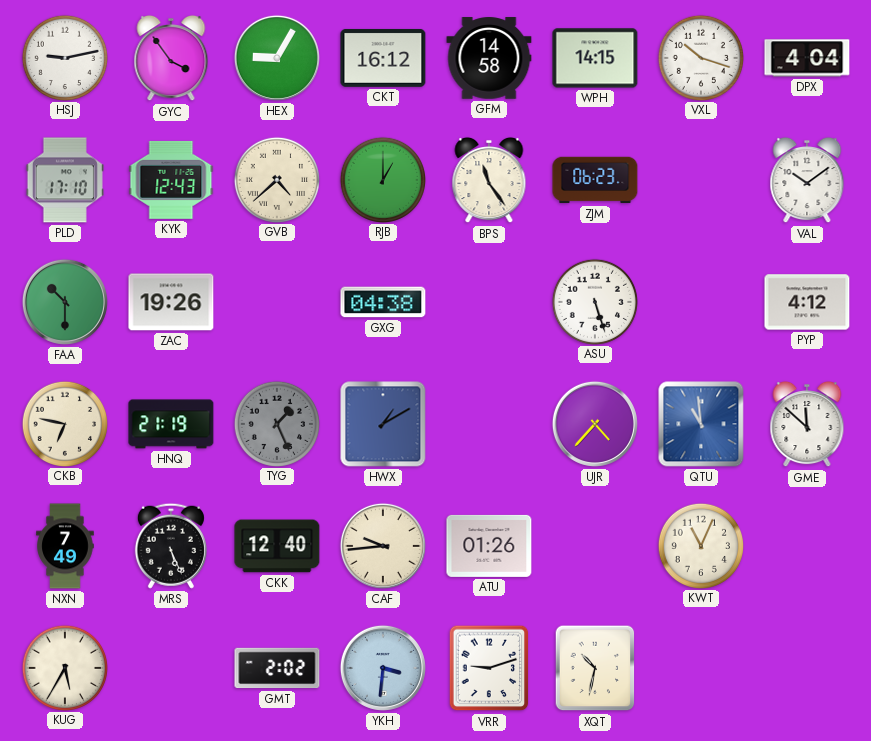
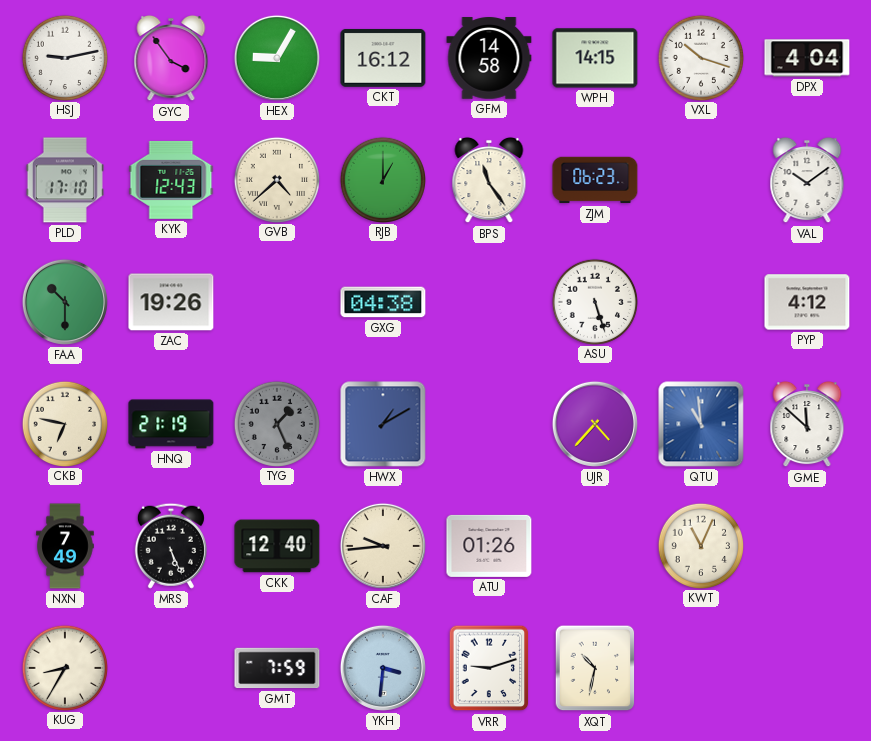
KUG: 5:35 -> 8:35
GMT: 2:02 -> 7:59
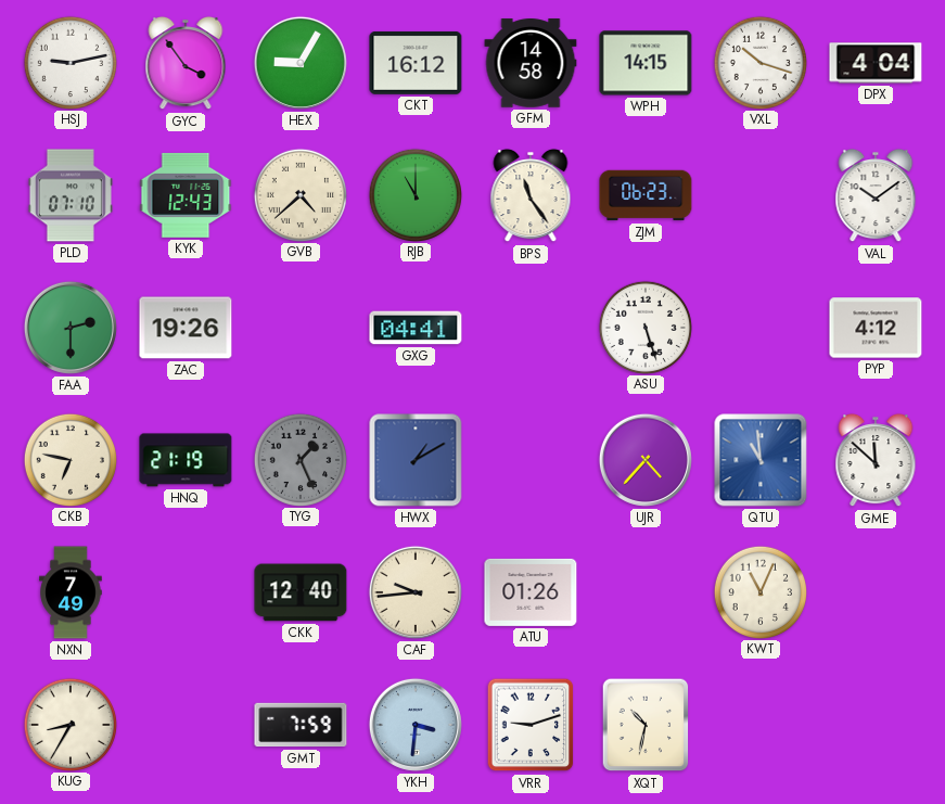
PLD: 17:10 -> 07:10
RJB: 1:00 -> 11:00
FAA: 10:30 -> 2:30
GXG: 04:38 -> 04:41
MRS: 5:26 -> none
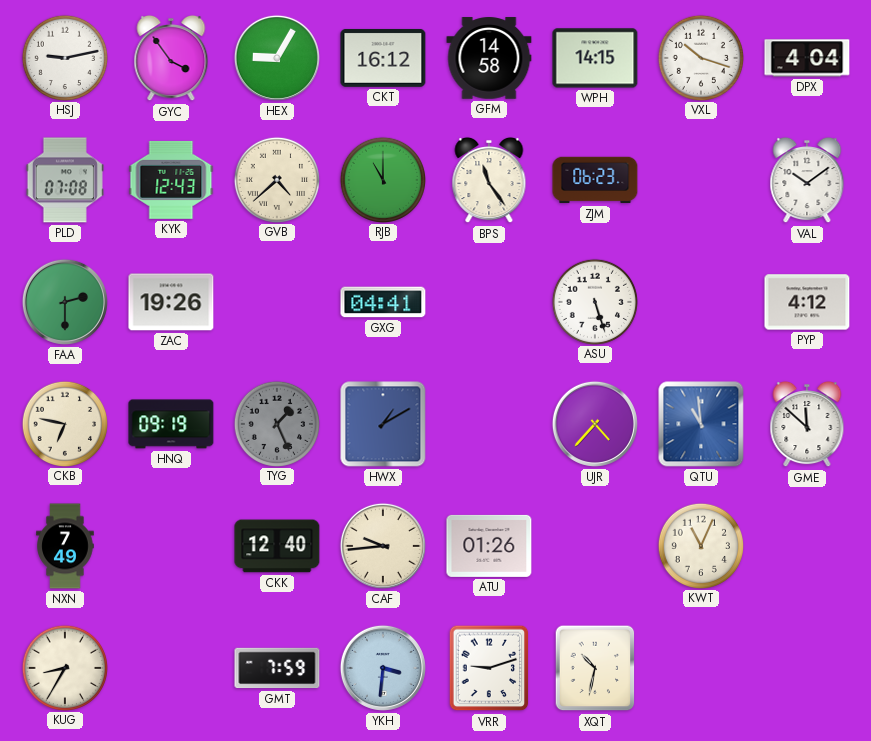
PLD: 07:10 -> 07:08
HNQ: 21:19 -> 09:19
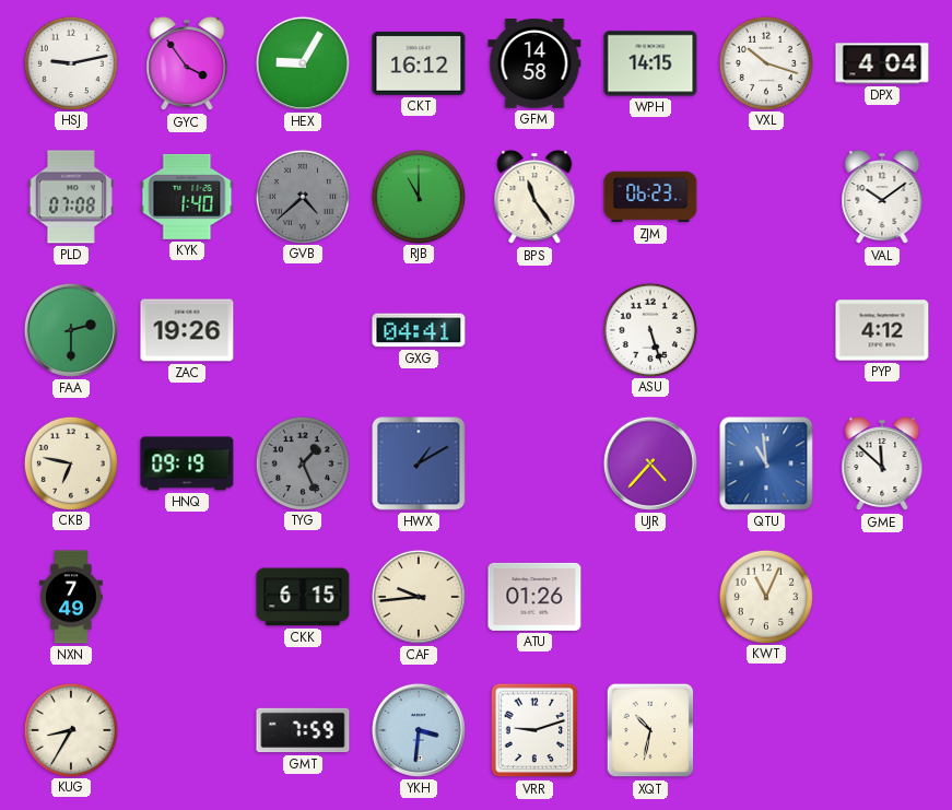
KYK: 12:43 -> 1:40
GVB dial: cream -> grey
CKK: 12:40 -> 6:15
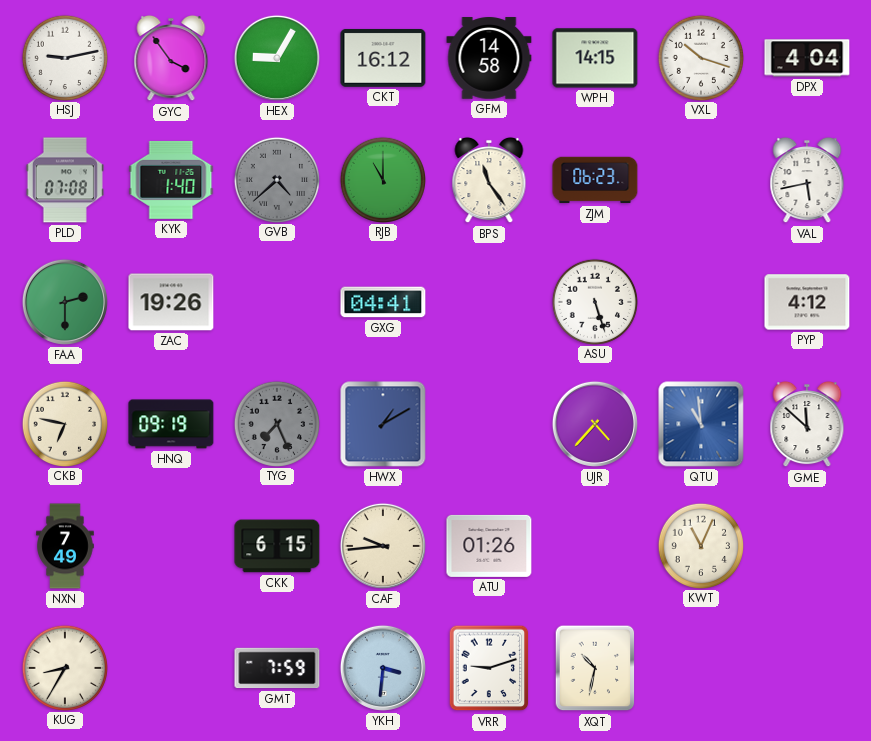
VAL: 10:09 -> 5:43
TYG: 1:26 -> 7:26
